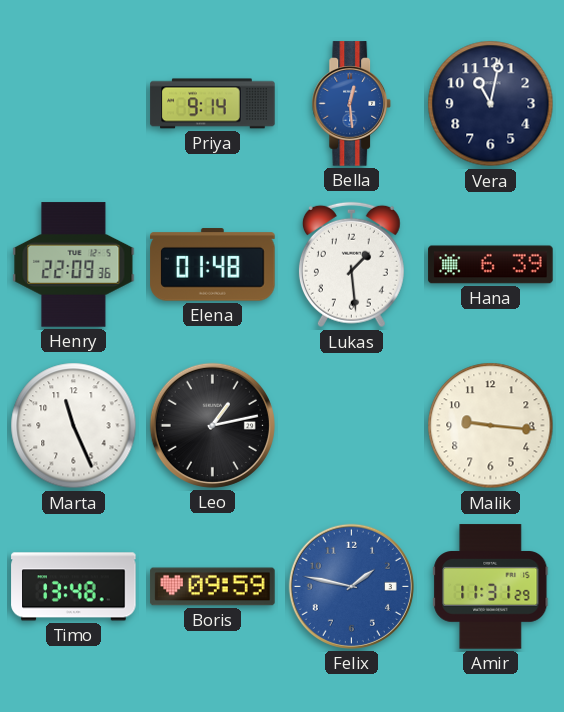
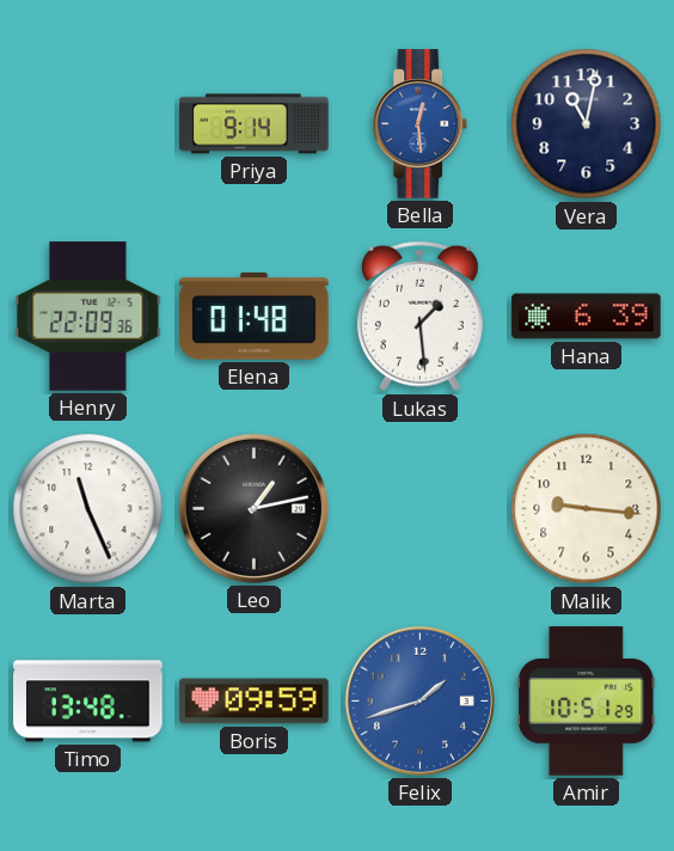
Felix: 1:47 -> 1:42
Amir: 11:31 -> 10:51
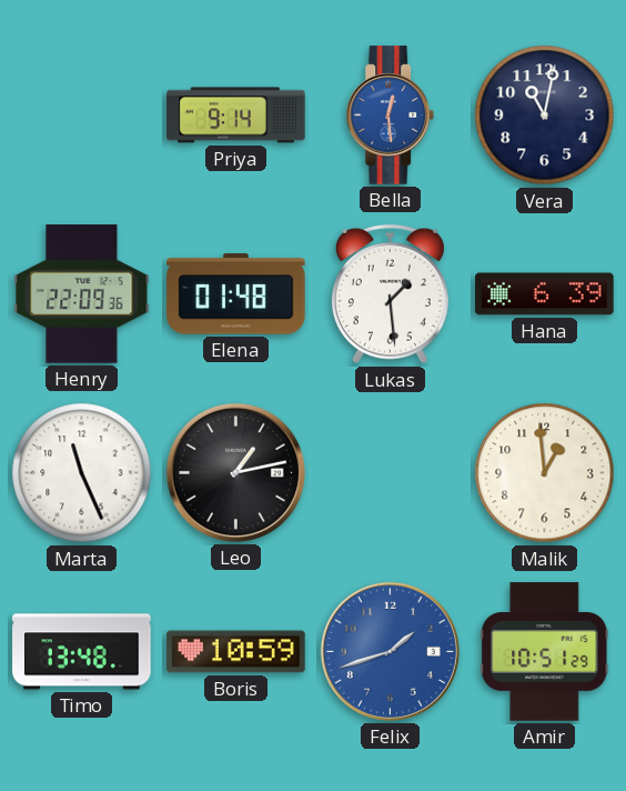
Malik: 9:16 -> 12:59
Boris: 09:59 -> 10:59
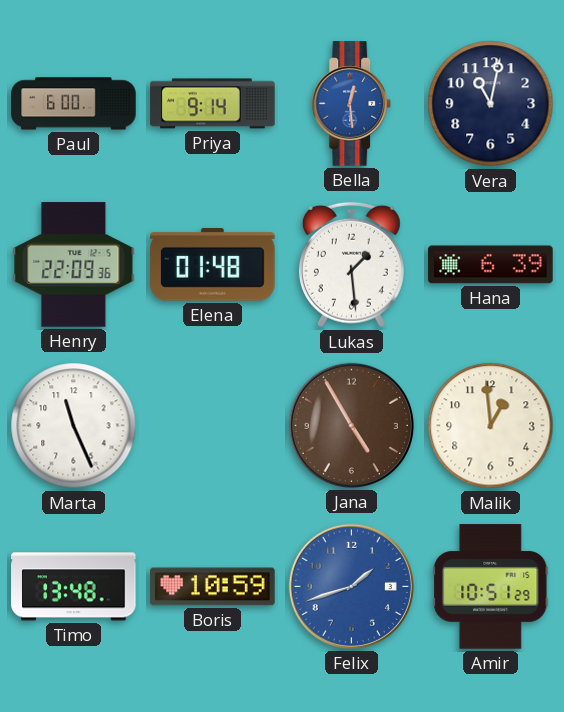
Paul: none -> 6:00
Leo: 1:13 -> none
Jana: none -> 4:55
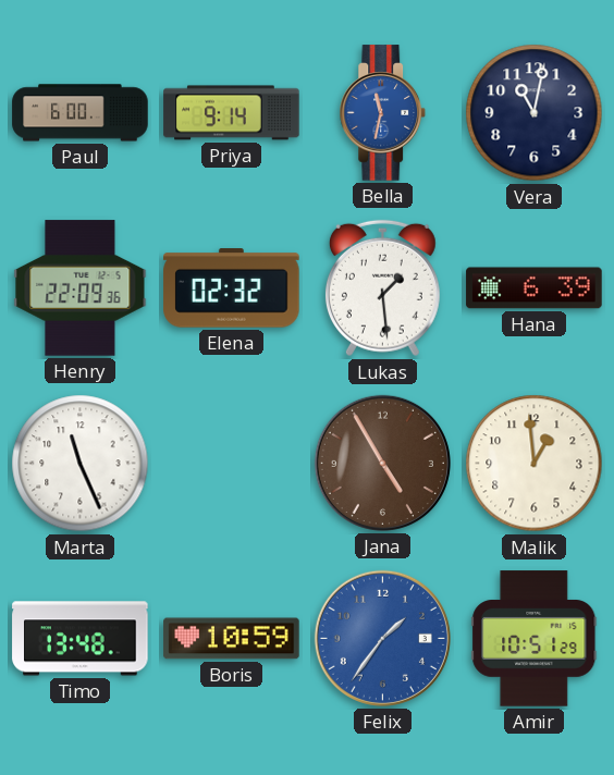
Bella: 12:29 -> 11:32
Elena: 01:48 -> 02:32
Felix: 1:42 -> 1:36
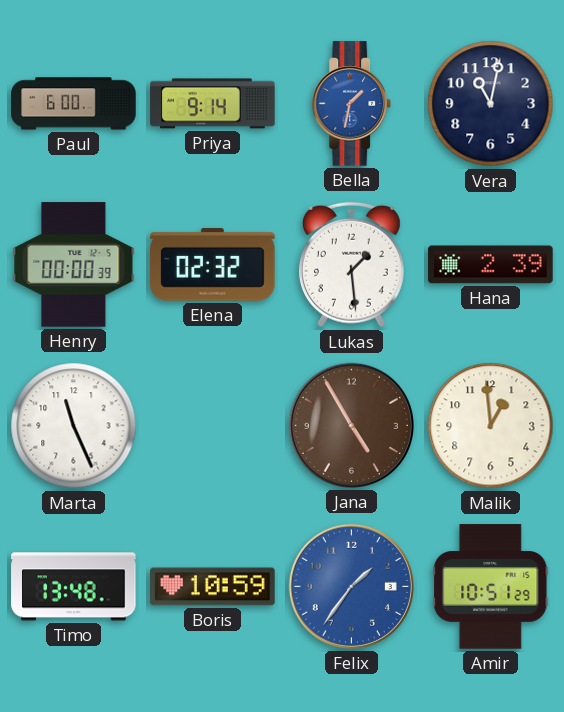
Bella: 11:32 -> 1:32
Henry: 22:09 -> 00:00
Hana: 6:39 -> 2:39
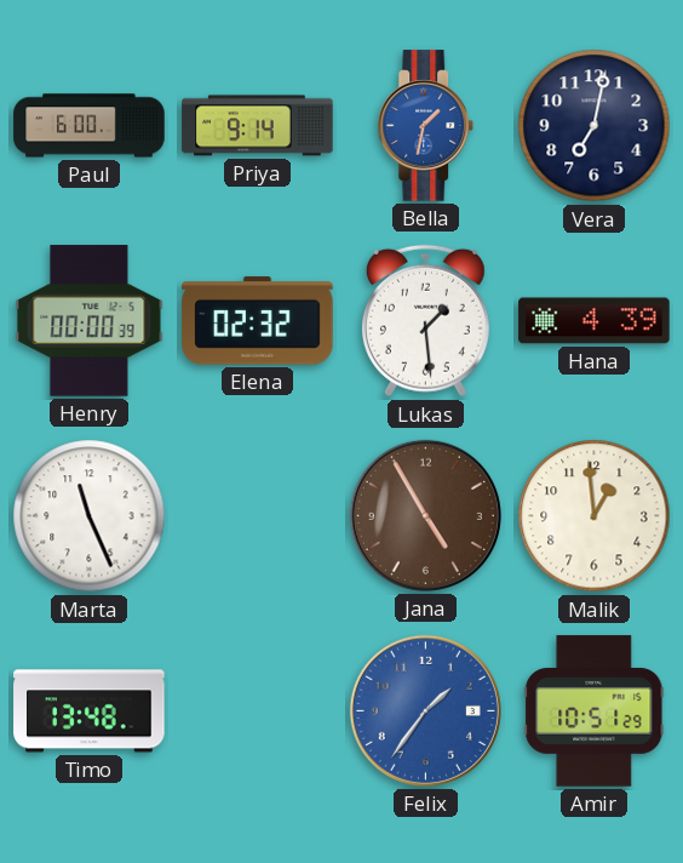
Vera: 11:02 -> 7:02
Hana: 2:39 -> 4:39
Boris: 10:59 -> none
